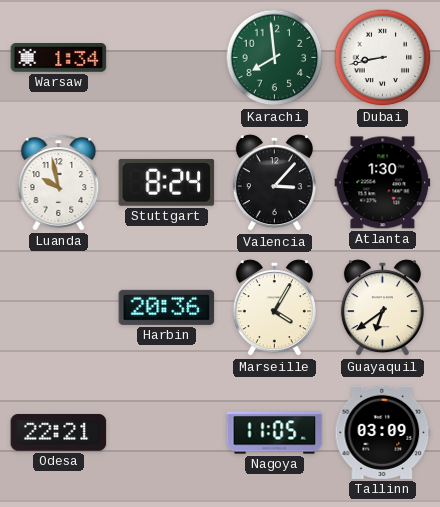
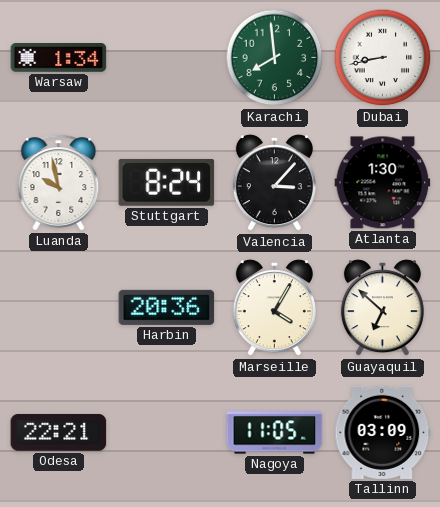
Guayaquil: 6:39 -> 6:52
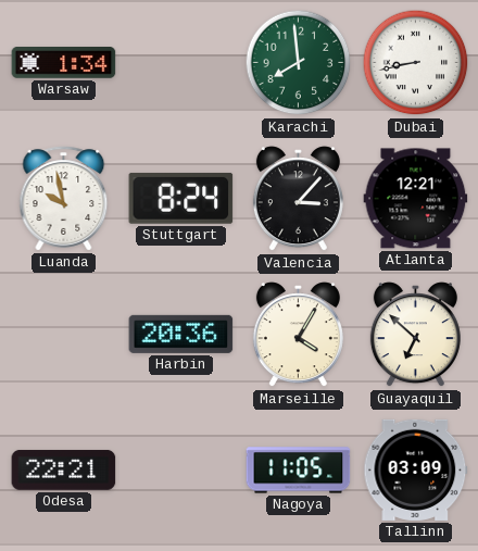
Atlanta: 1:30 -> 12:21
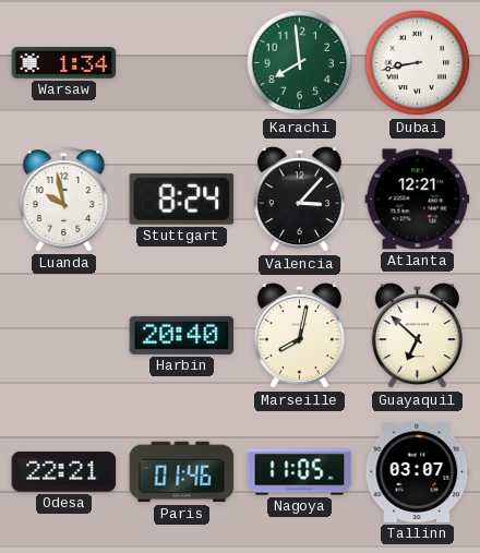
Harbin: 20:36 -> 20:40
Marseille: 4:05 -> 8:02
Paris: none -> 01:46
Tallinn: 03:09 -> 03:07
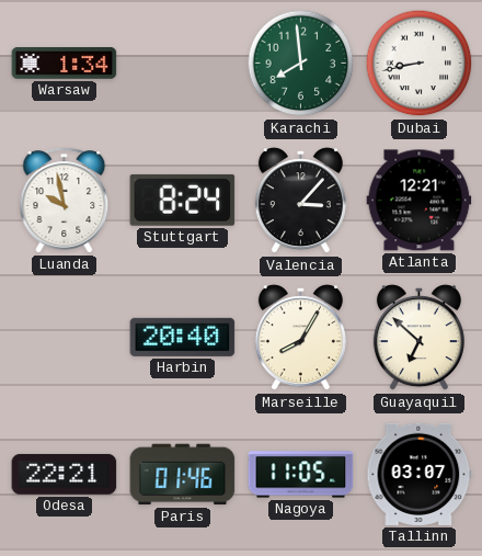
Marseille: 8:02 -> 8:05
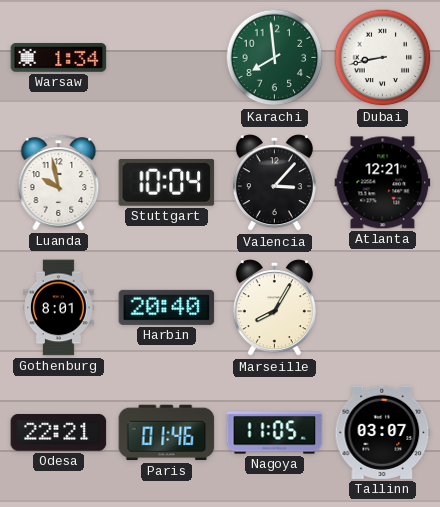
Stuttgart: 8:24 -> 10:04
Gothenburg: none -> 8:01
Guayaquil: 6:52 -> none
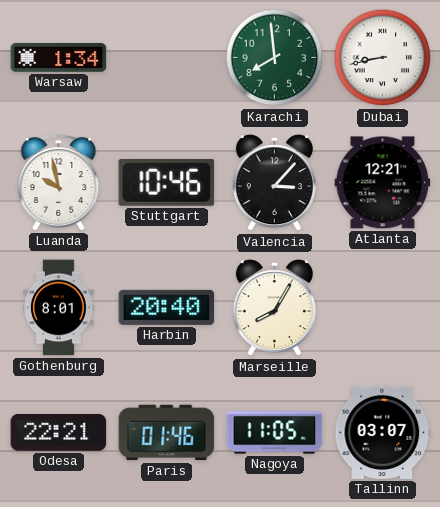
Stuttgart: 10:04 -> 10:46
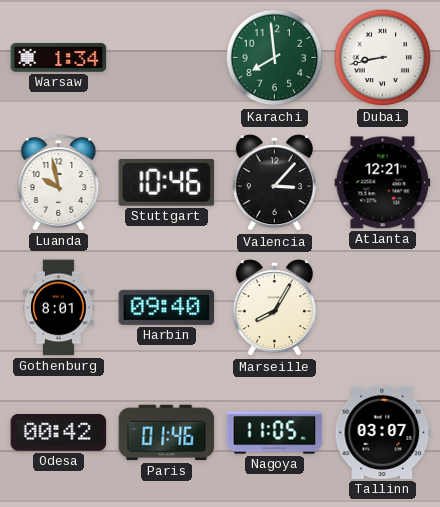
Harbin: 20:40 -> 09:40
Odesa: 22:21 -> 00:42
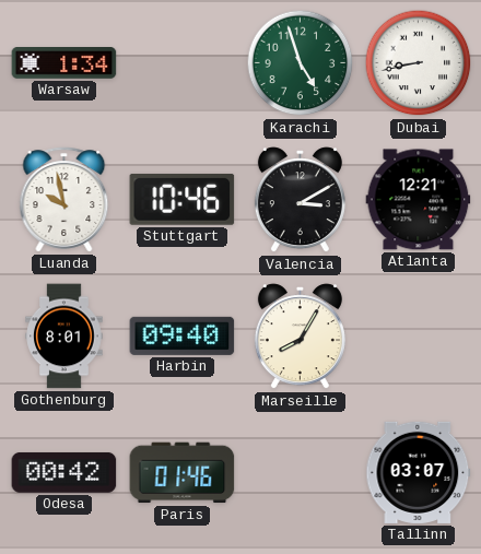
Karachi: 7:59 -> 4:57
Valencia: 3:07 -> 3:10
Nagoya: 11:05 -> none
